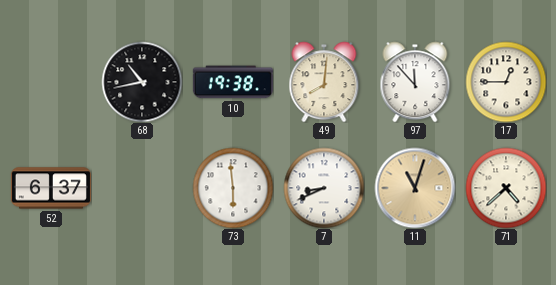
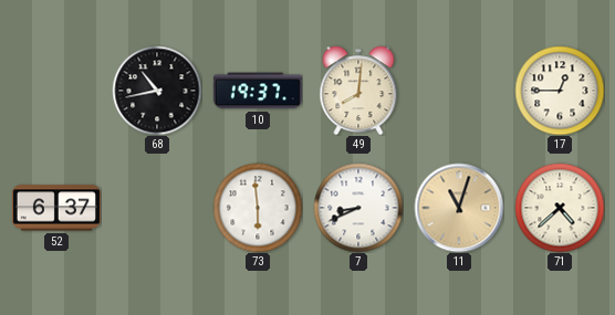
10: 19:38 -> 19:37
97: 11:53 -> none
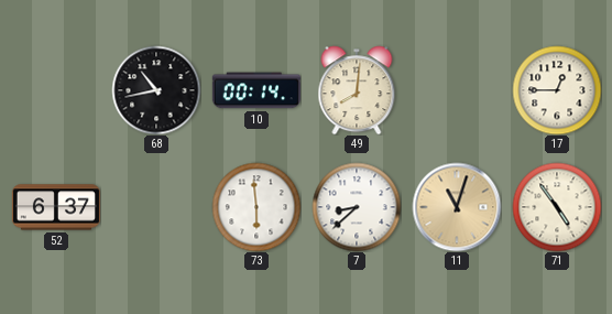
10: 19:37 -> 00:14
7: 8:41 -> 8:38
71: 4:38 -> 4:54
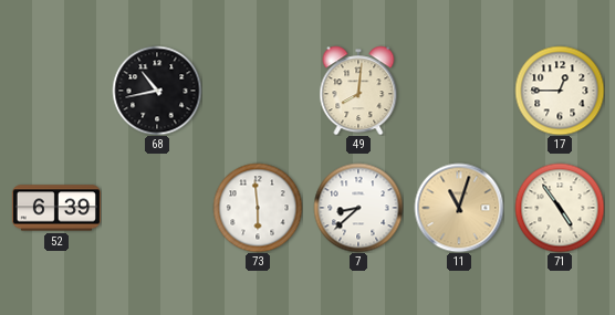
10: 00:14 -> none
52: 6:37 -> 6:39
